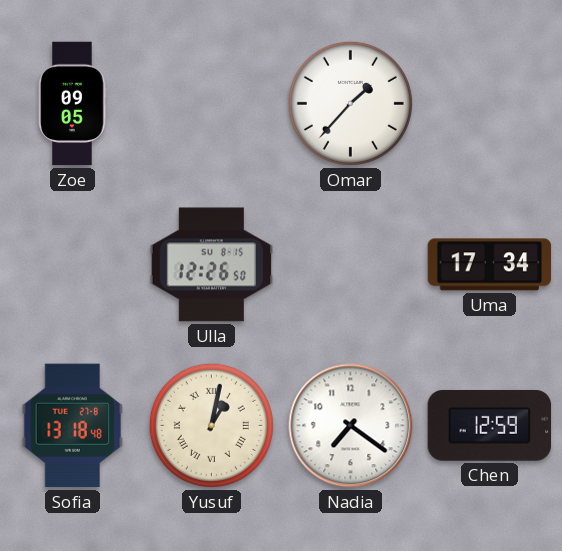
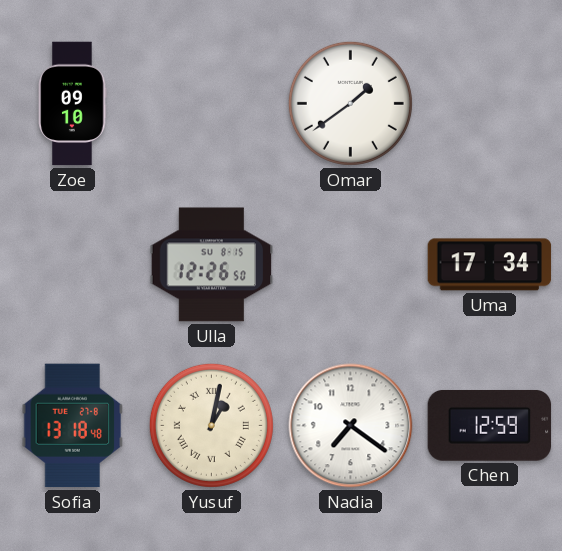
Zoe: 09:05 -> 09:10
Omar: 1:37 -> 1:39
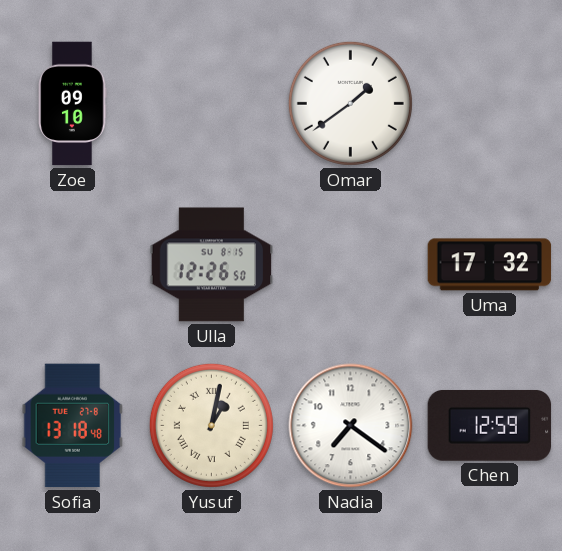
Uma: 17:34 -> 17:32
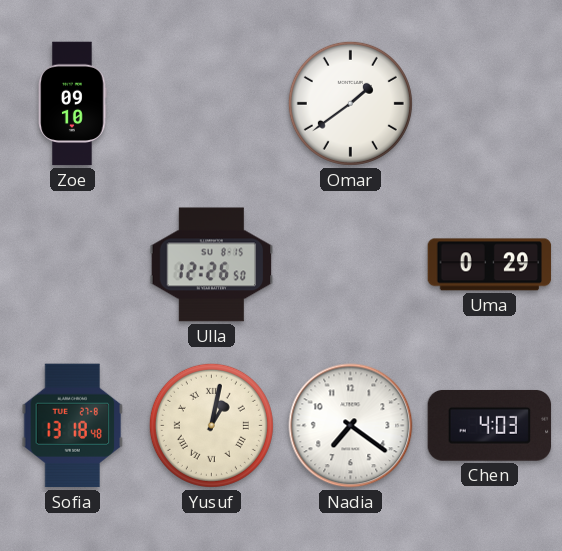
Uma: 17:32 -> 0:29
Chen: 12:59 -> 4:03
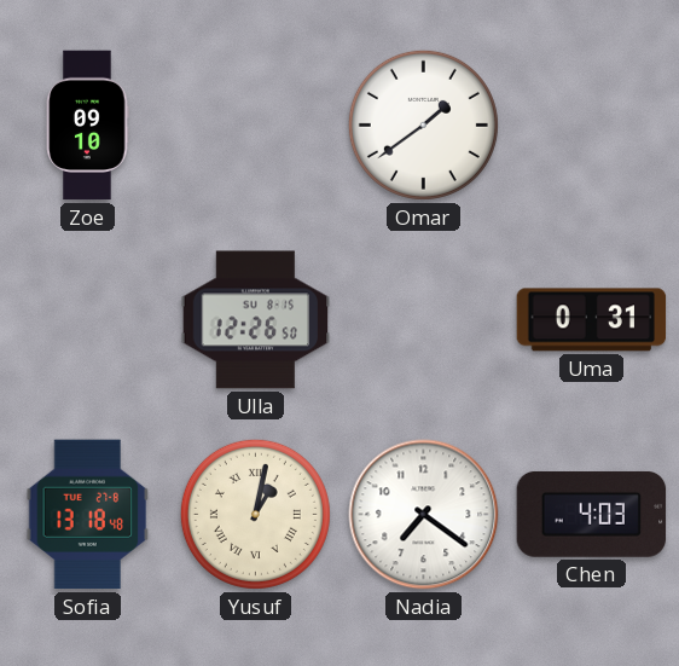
Uma: 0:29 -> 0:31
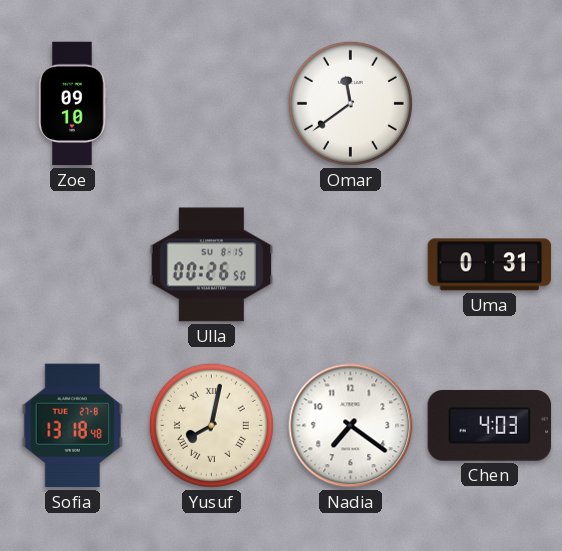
Omar: 1:39 -> 11:39
Ulla: 12:26 -> 00:26
Yusuf: 1:02 -> 8:02
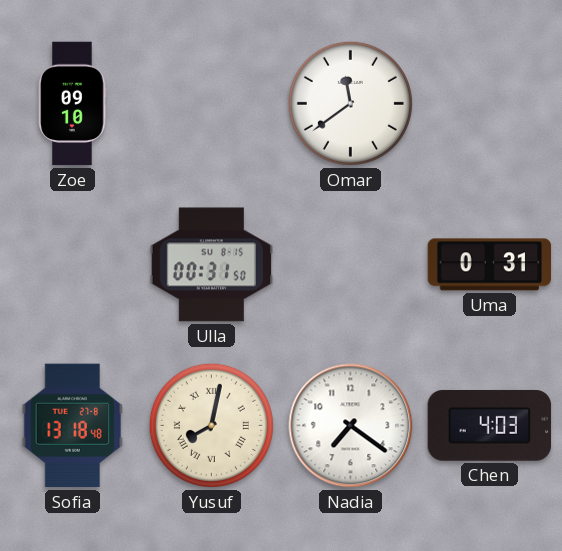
Ulla: 00:26 -> 00:31
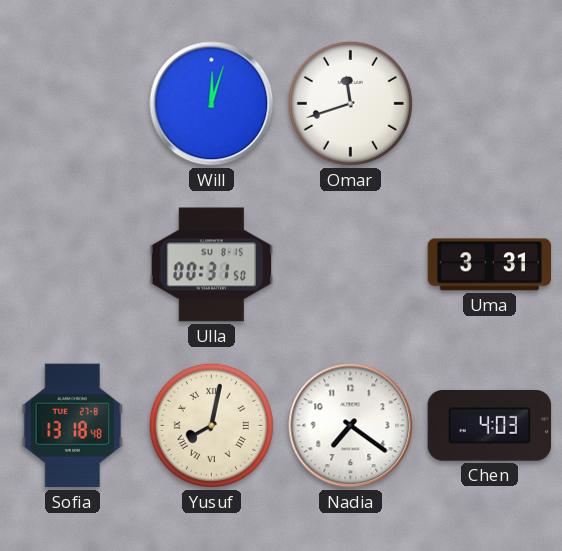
Zoe: 09:10 -> none
Will: none -> 12:03
Omar: 11:39 -> 11:42
Uma: 0:31 -> 3:31
